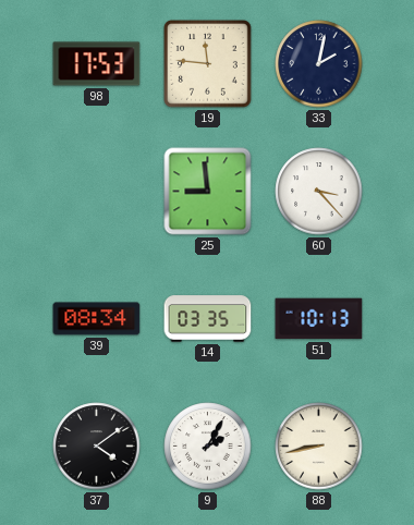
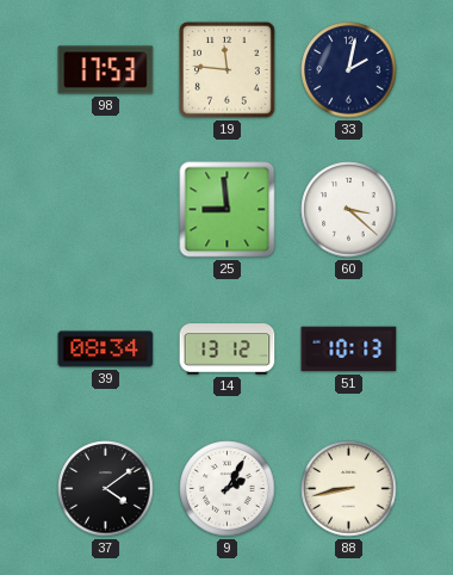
60: 3:23 -> 3:22
14: 03:35 -> 13:12
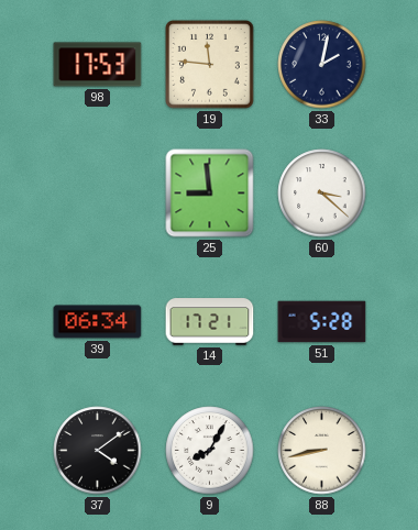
39: 08:34 -> 06:34
14: 13:12 -> 17:21
51: 10:13 -> 5:28
9: 2:05 -> 8:05
